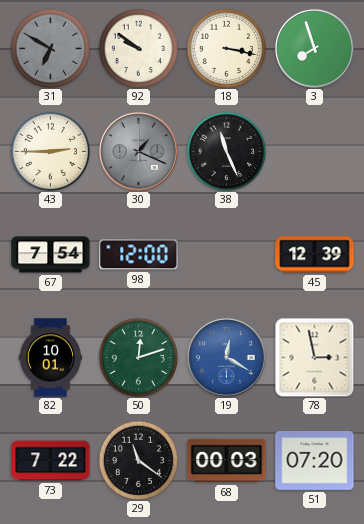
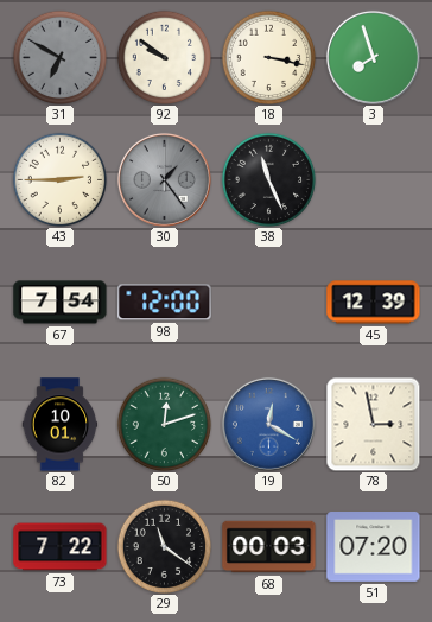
30: 1:19 -> 1:24
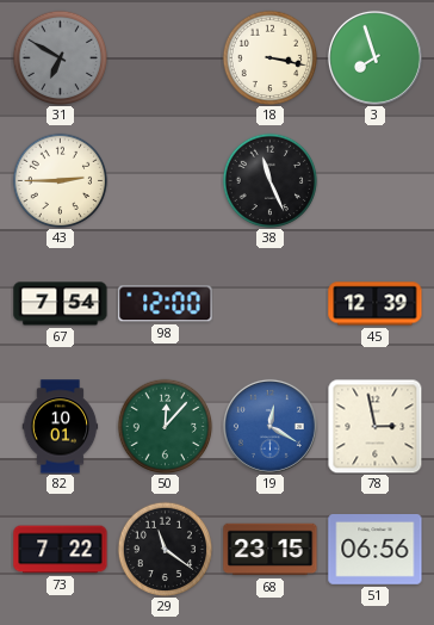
92: 9:51 -> none
30: 1:24 -> none
50: 12:12 -> 12:07
68: 00:03 -> 23:15
51: 07:20 -> 06:56
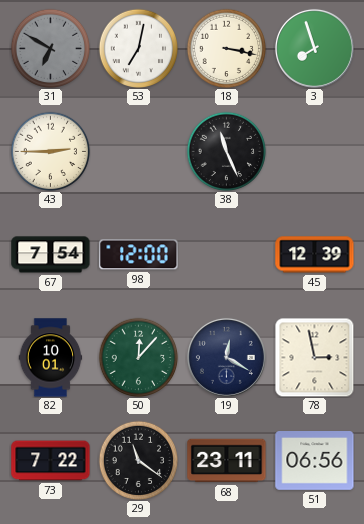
53: none -> 7:02
19 dial: blue -> navy
68: 23:15 -> 23:11
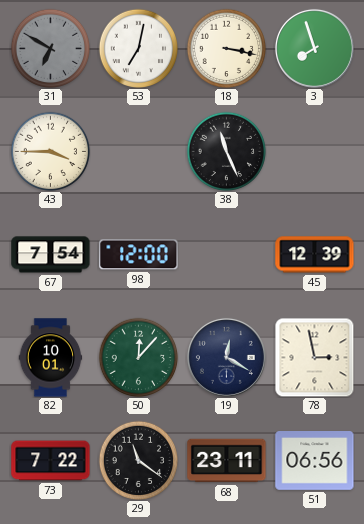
43: 2:45 -> 3:45
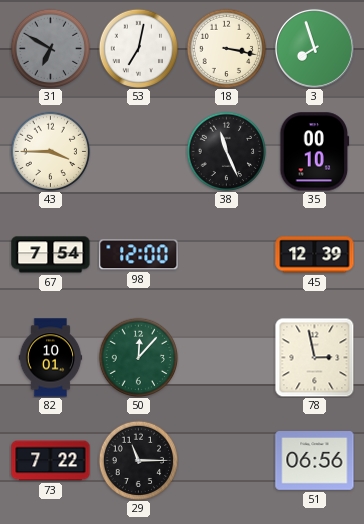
35: none -> 00:10
19: 12:20 -> none
29: 11:21 -> 11:15
68: 23:11 -> none
